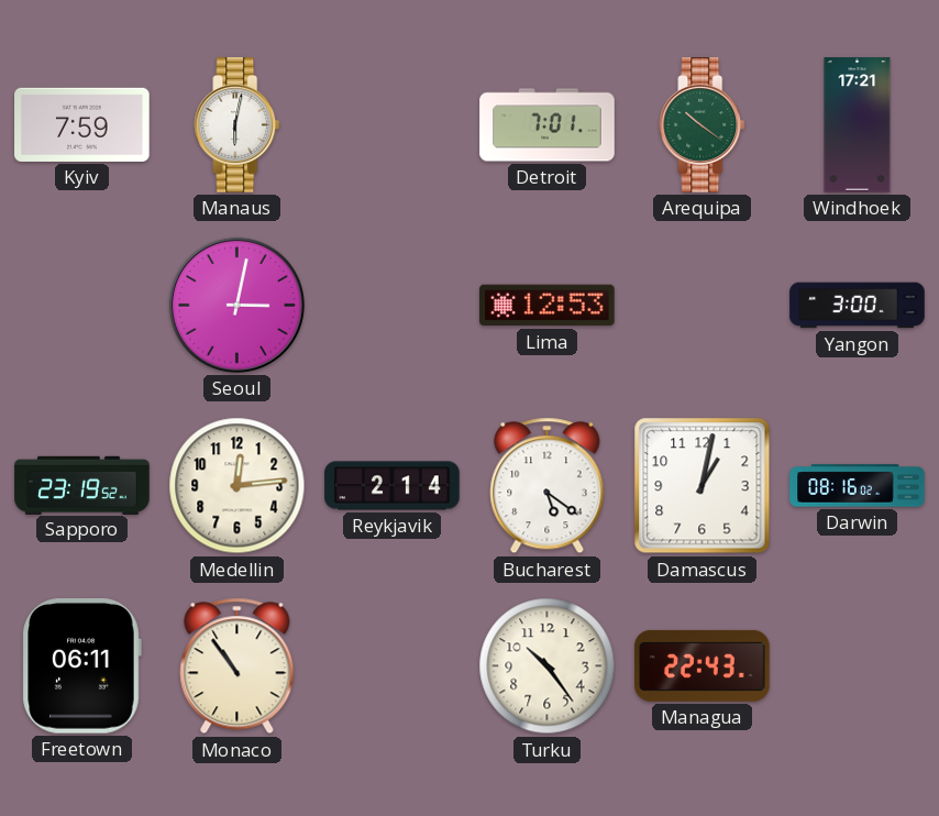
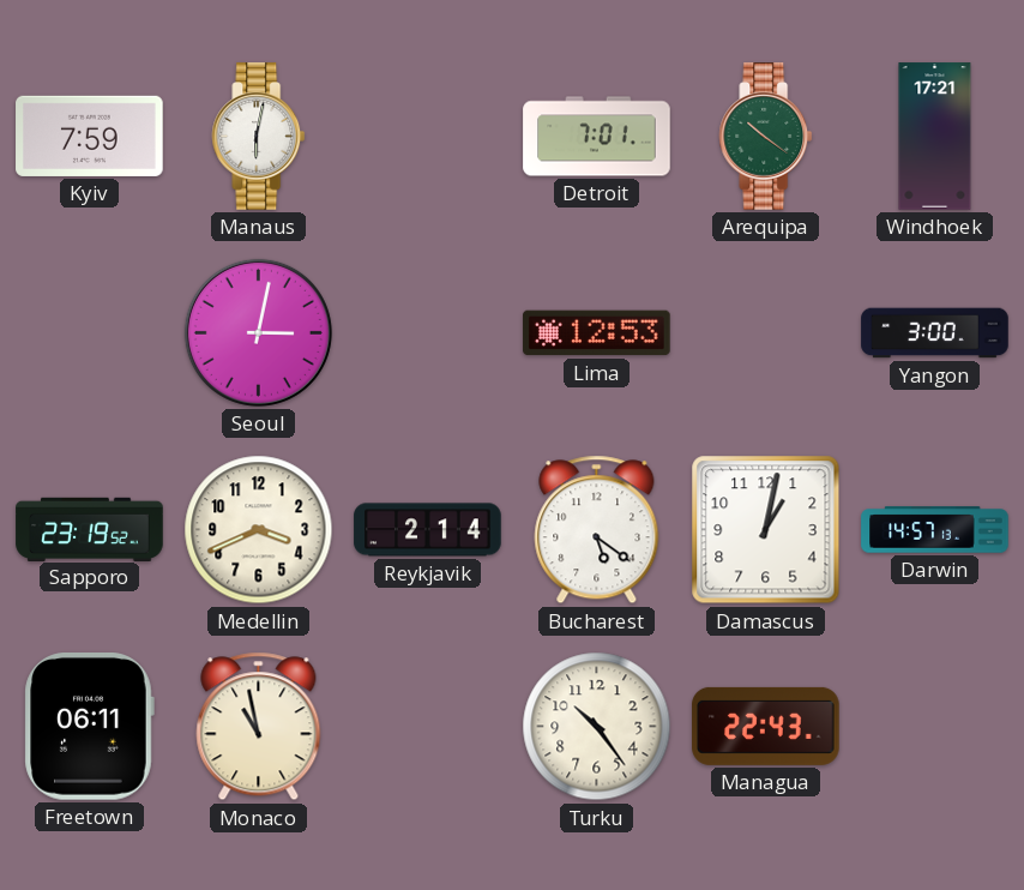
Medellin: 12:14 -> 3:41
Darwin: 08:16 -> 14:57
Monaco: 10:54 -> 10:58
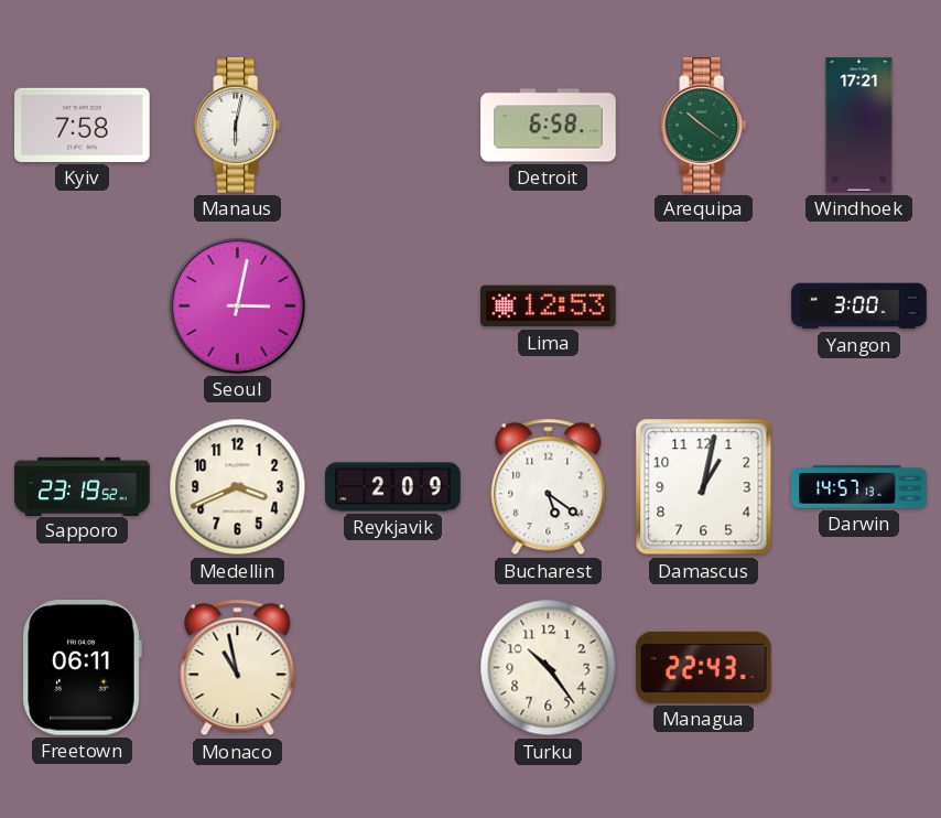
Kyiv: 7:59 -> 7:58
Detroit: 7:01 -> 6:58
Reykjavik: 2:14 -> 2:09
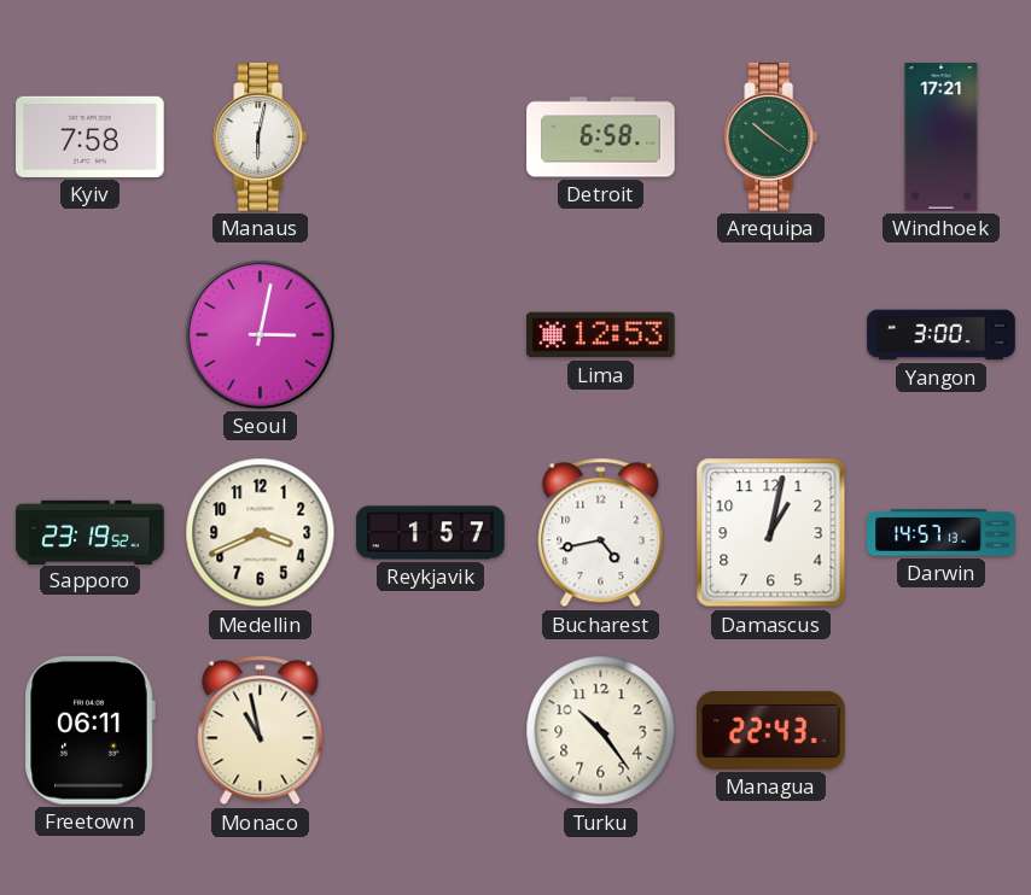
Reykjavik: 2:09 -> 1:57
Bucharest: 5:21 -> 4:43
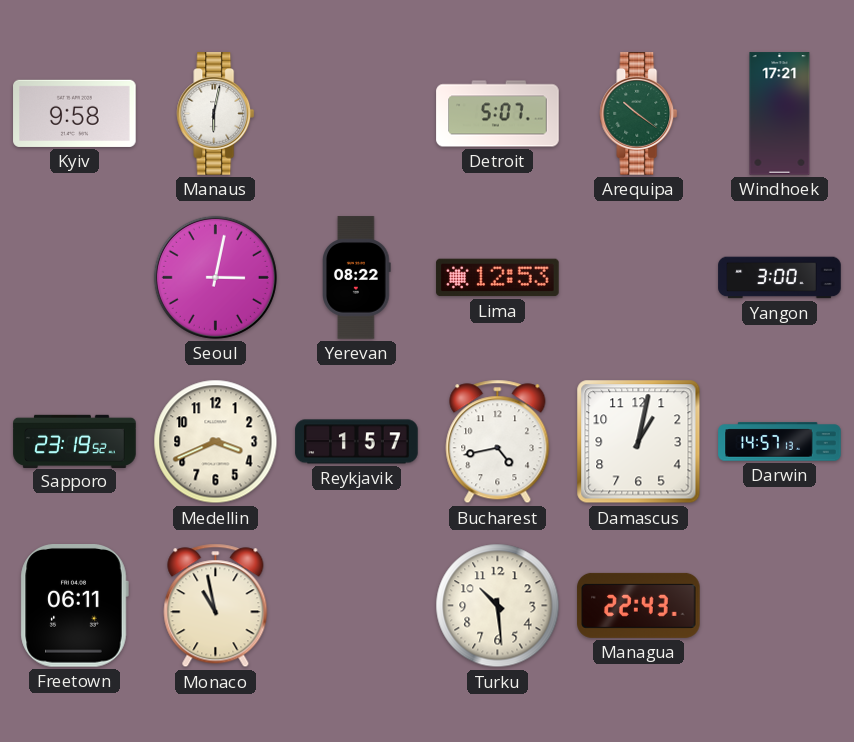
Kyiv: 7:58 -> 9:58
Detroit: 6:58 -> 5:07
Yerevan: none -> 08:22
Turku: 10:24 -> 10:29
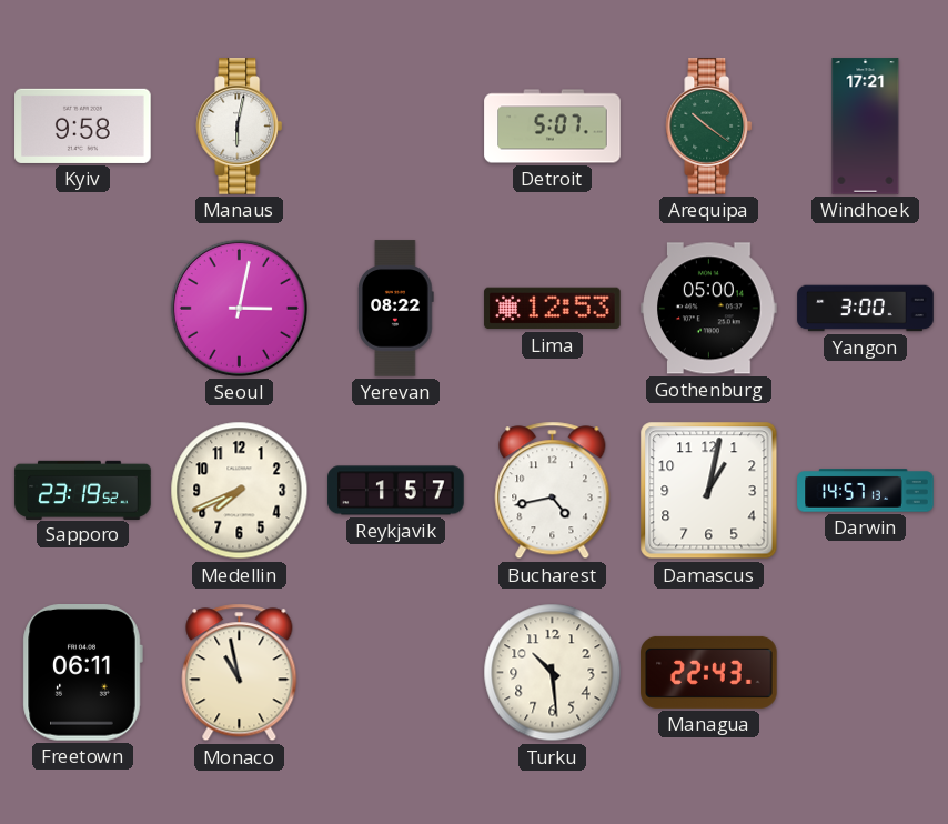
Gothenburg: none -> 05:00
Medellin: 3:41 -> 7:41
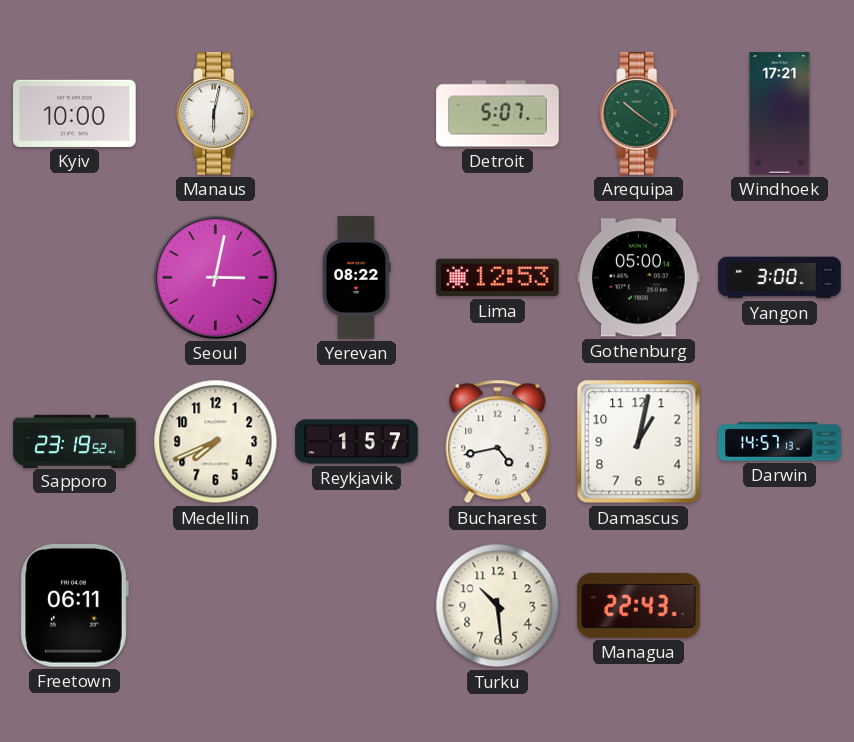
Kyiv: 9:58 -> 10:00
Monaco: 10:58 -> none
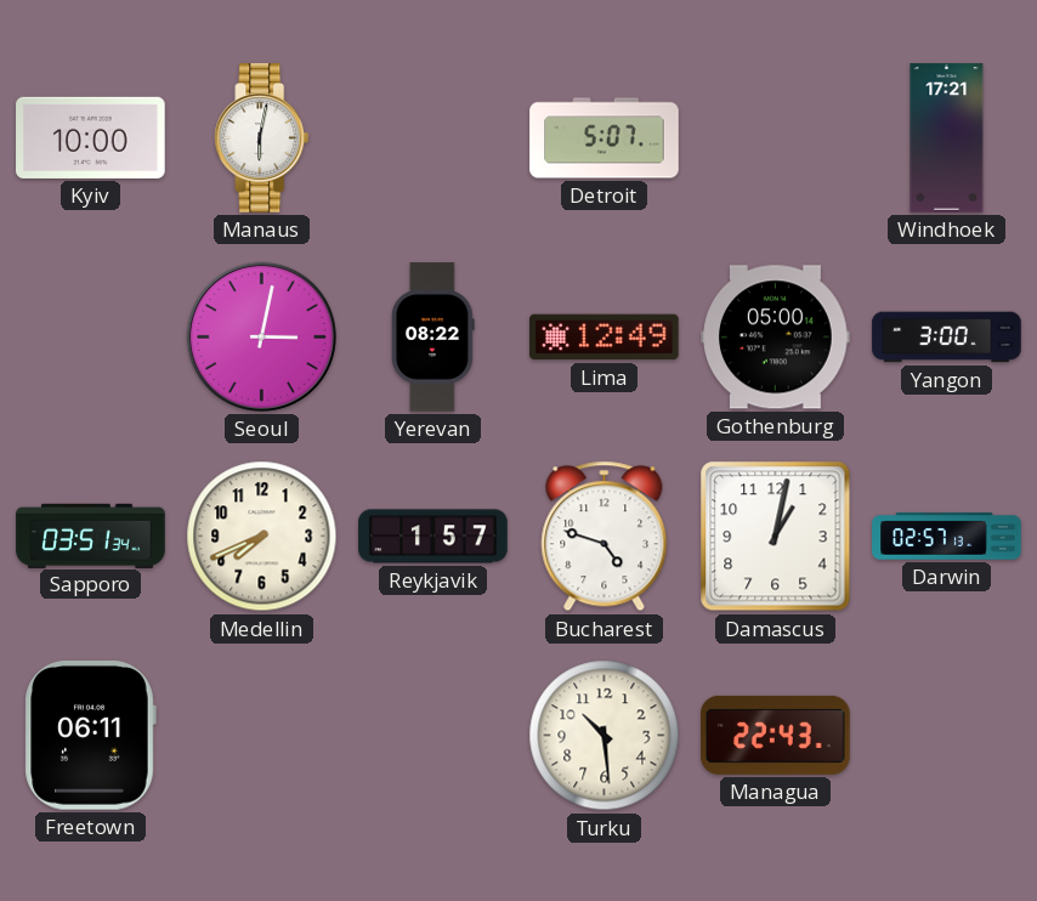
Arequipa: 10:21 -> none
Lima: 12:53 -> 12:49
Sapporo: 23:19 -> 03:51
Bucharest: 4:43 -> 4:48
Darwin: 14:57 -> 02:57
